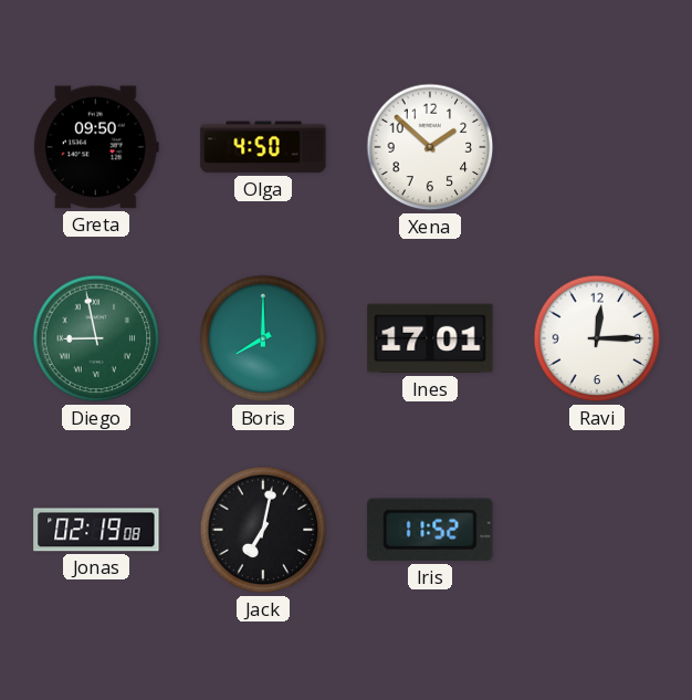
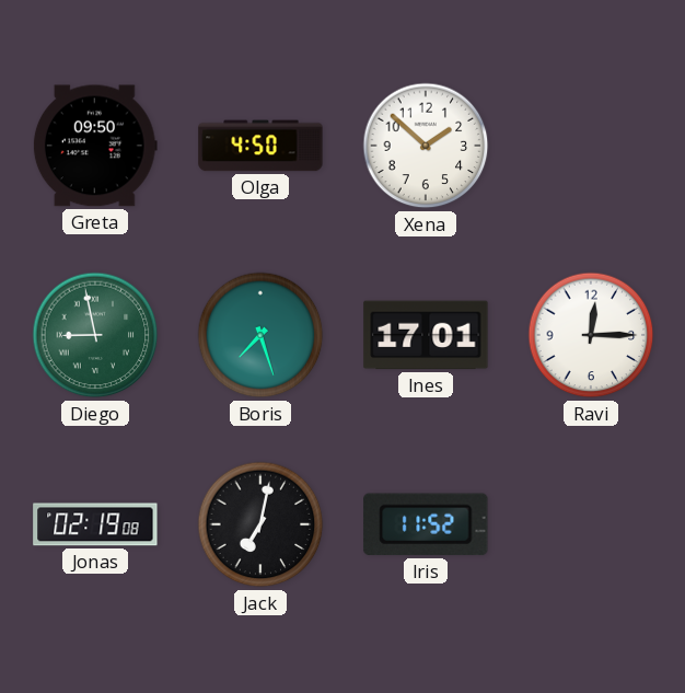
Boris: 8:00 -> 7:27
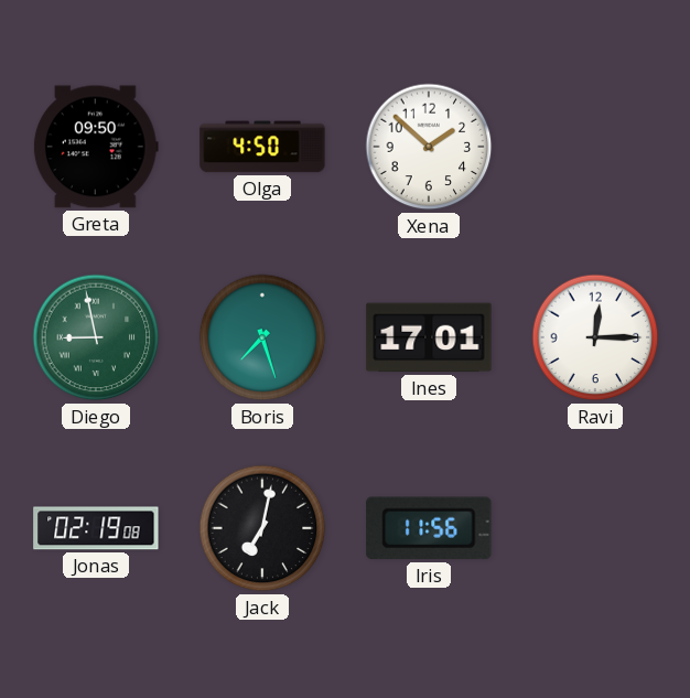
Iris: 11:52 -> 11:56
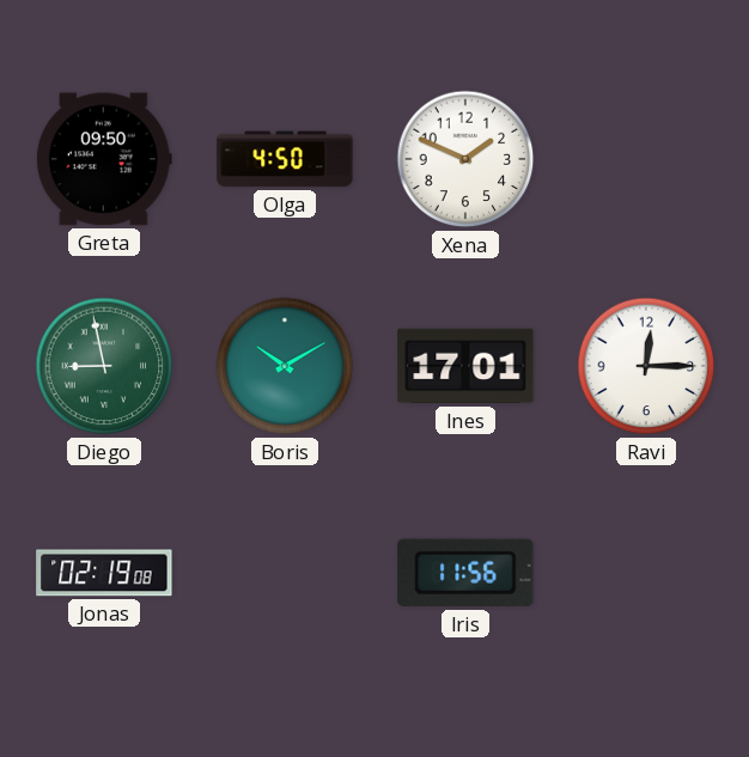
Xena: 1:52 -> 1:49
Boris: 7:27 -> 10:10
Jack: 7:02 -> none
